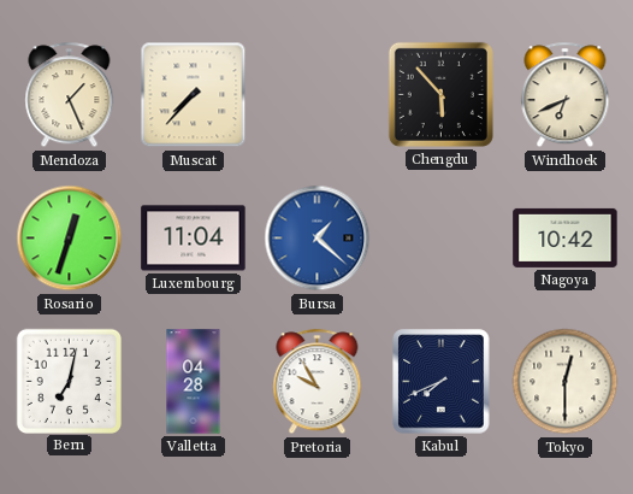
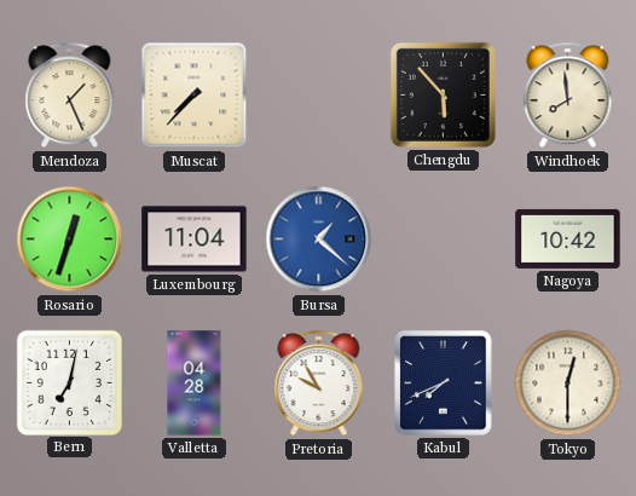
Windhoek: 6:41 -> 7:59
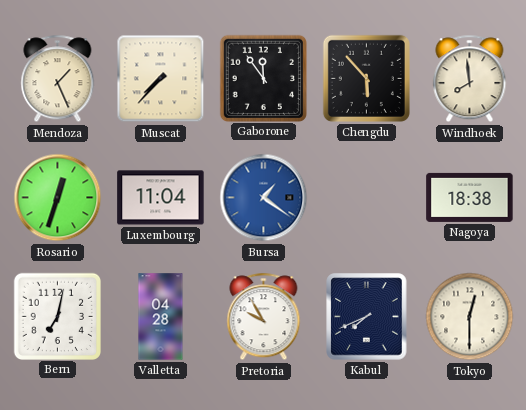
Gaborone: none -> 11:54
Bursa: 1:22 -> 1:21
Nagoya: 10:42 -> 18:38
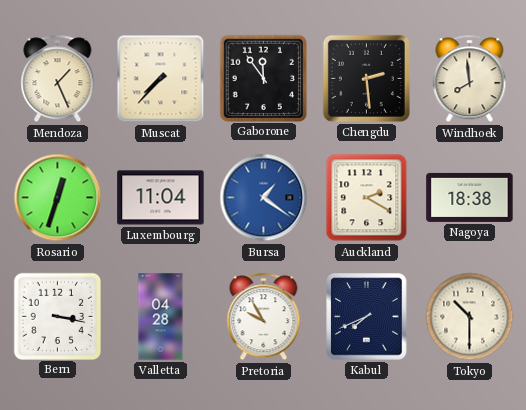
Chengdu: 5:53 -> 2:29
Auckland: none -> 2:20
Bern: 7:02 -> 3:17
Tokyo: 12:30 -> 10:30
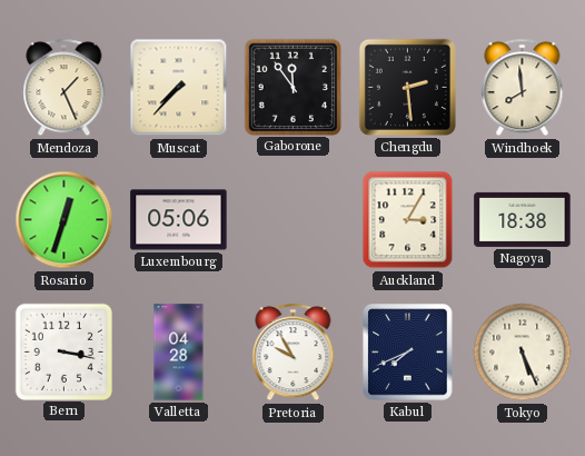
Luxembourg: 11:04 -> 05:06
Bursa: 1:21 -> none
Auckland: 2:20 -> 3:05
Tokyo: 10:30 -> 5:26
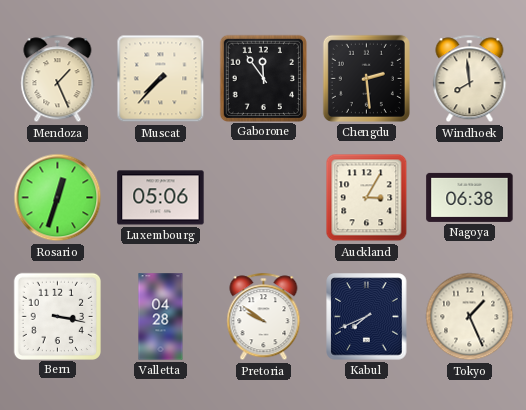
Nagoya: 18:38 -> 06:38
Pretoria: 9:55 -> 9:51
Tokyo: 5:26 -> 1:26
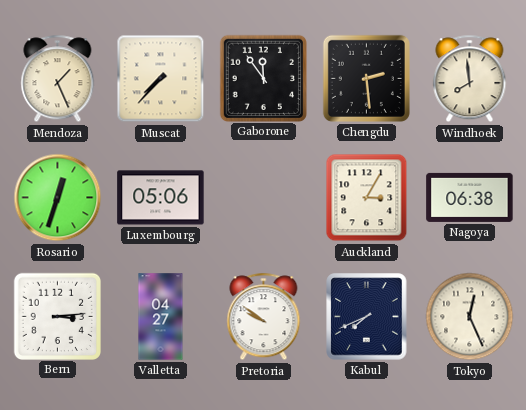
Bern: 3:17 -> 3:14
Valletta: 04:28 -> 04:27
Tokyo: 1:26 -> 12:26
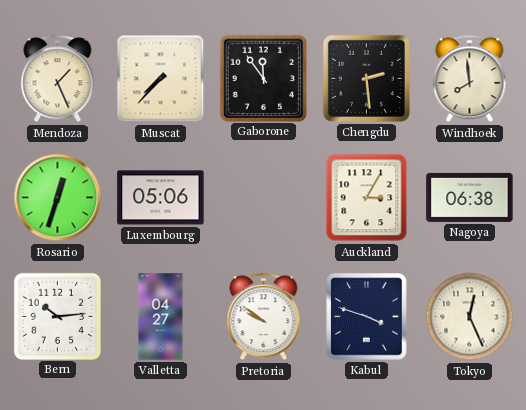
Bern: 3:14 -> 10:14
Kabul: 7:41 -> 3:48
